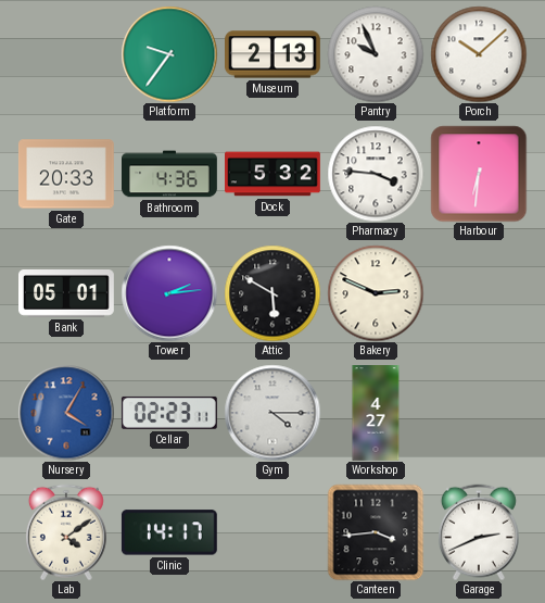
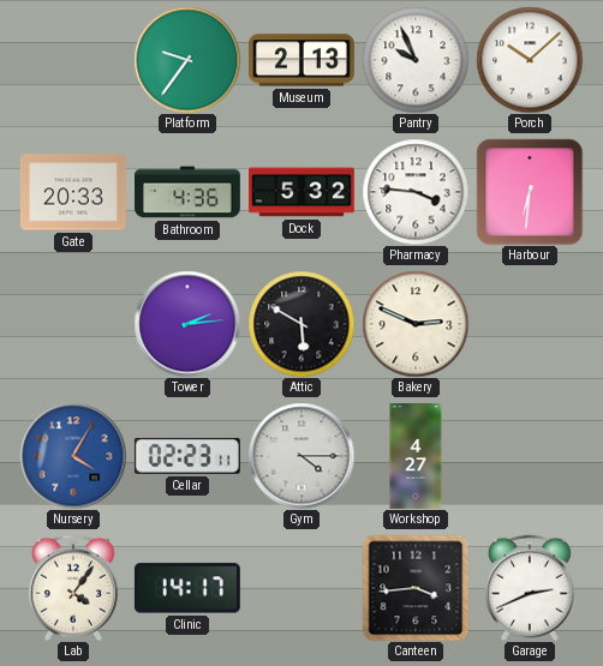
Bank: 05:01 -> none
Lab: 4:09 -> 4:06
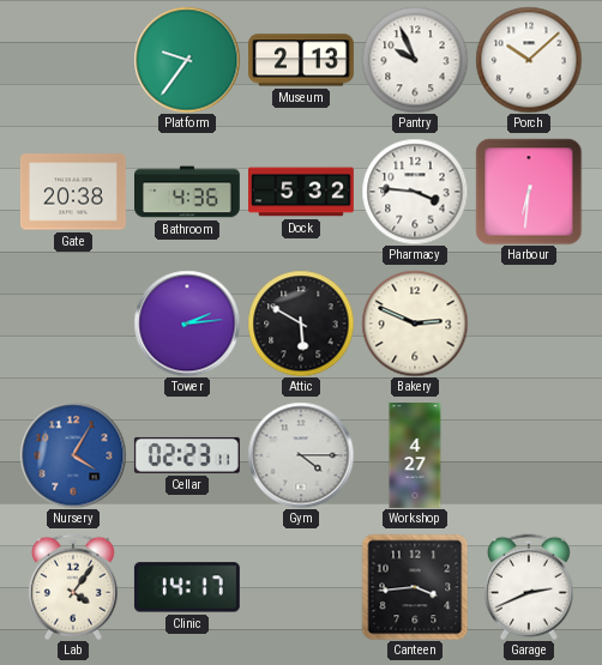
Gate: 20:33 -> 20:38
